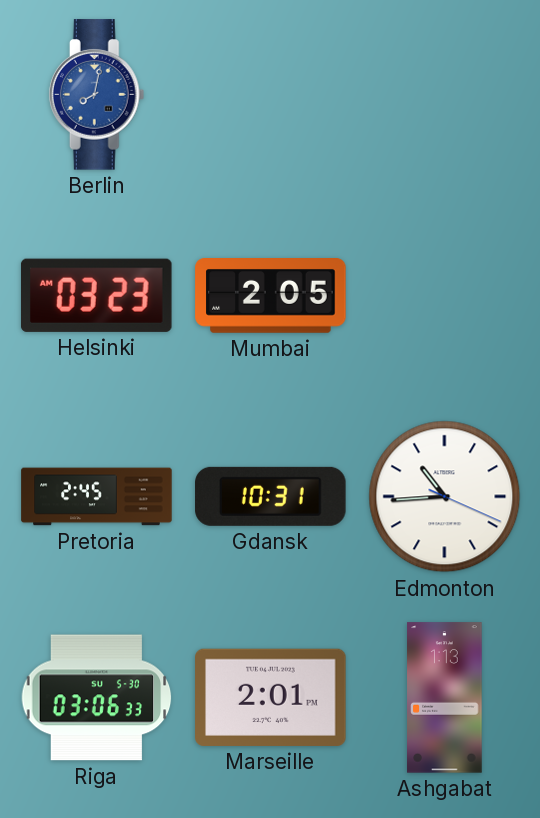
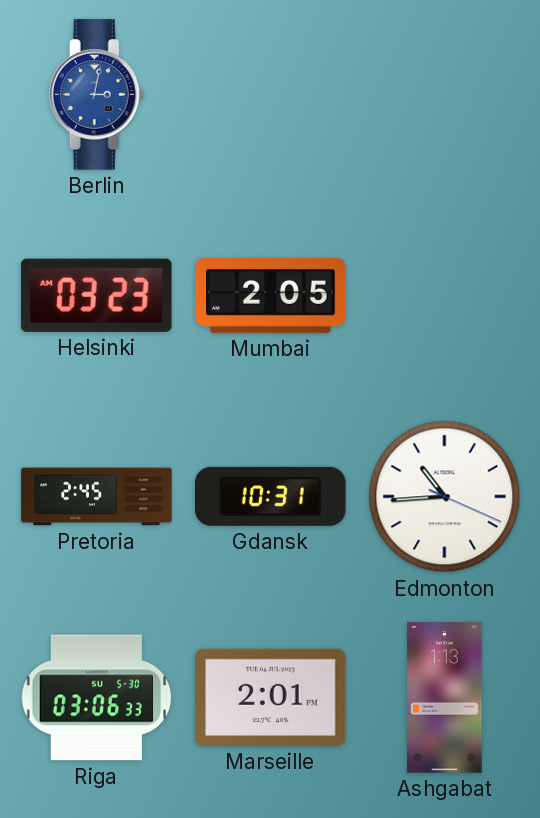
Berlin: 8:02 -> 3:02
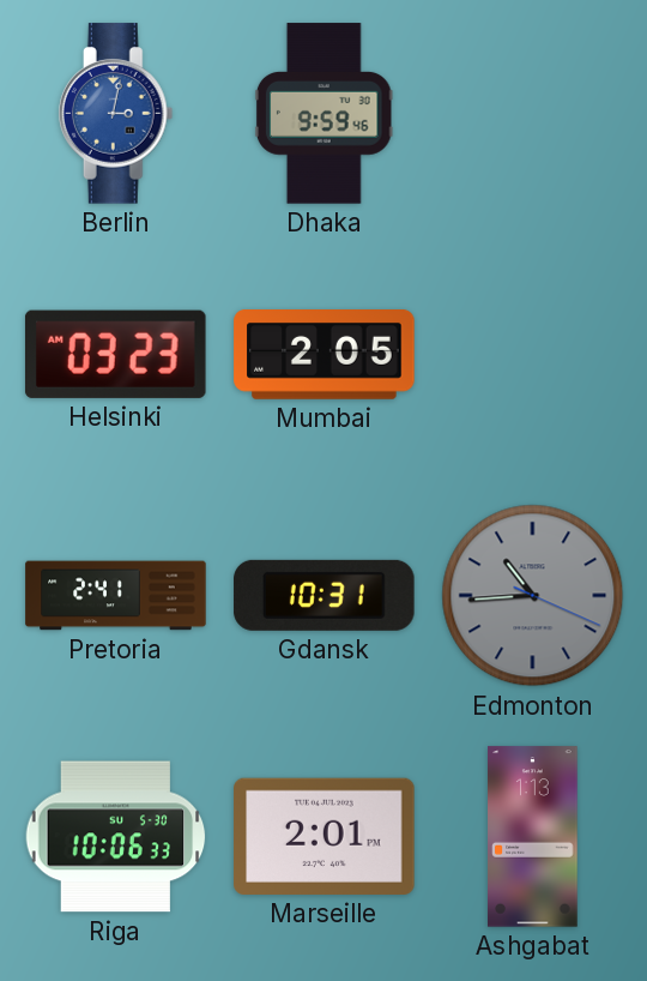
Dhaka: none -> 9:59
Pretoria: 2:45 -> 2:41
Edmonton dial: white -> grey
Riga: 03:06 -> 10:06
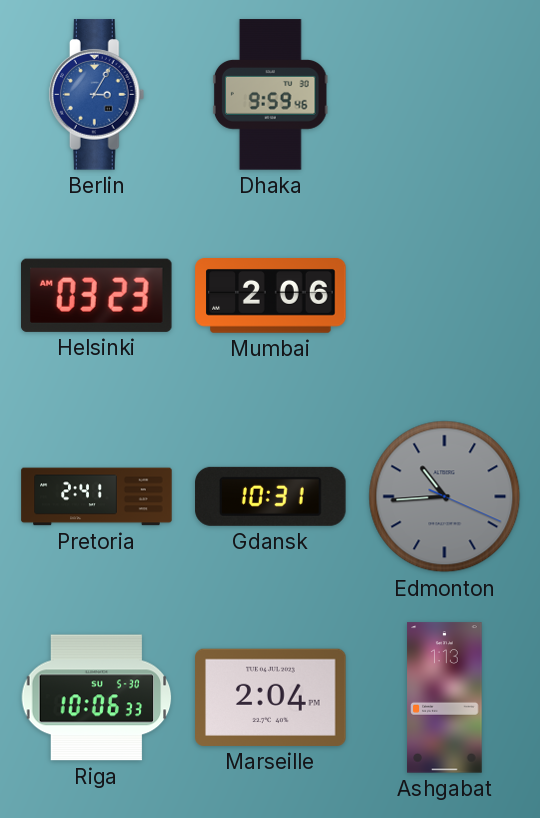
Berlin: 3:02 -> 3:05
Mumbai: 2:05 -> 2:06
Marseille: 2:01 -> 2:04
